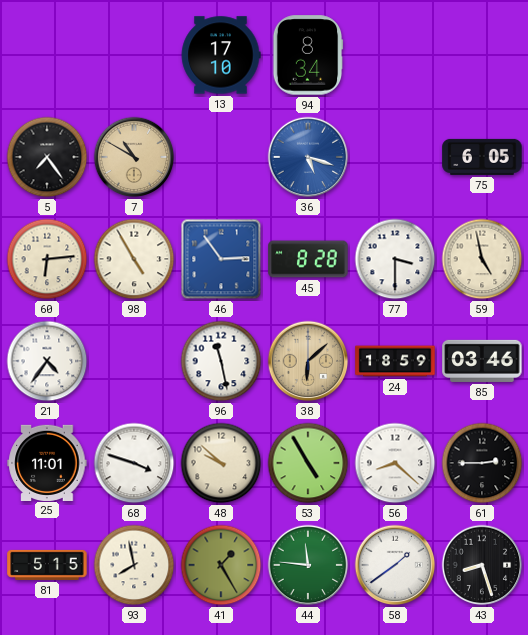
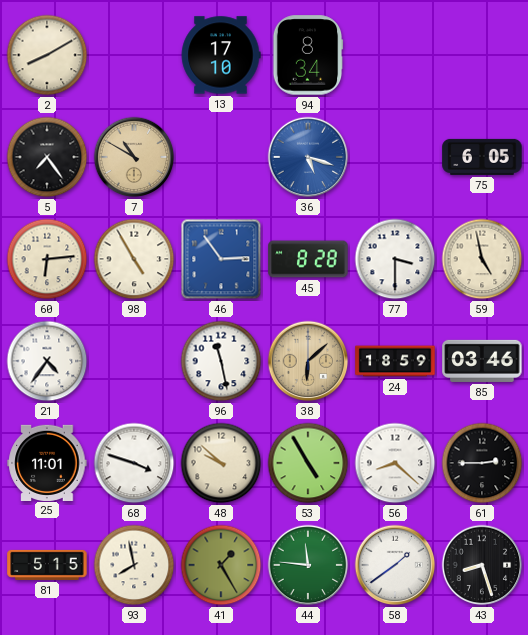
2: none -> 8:10
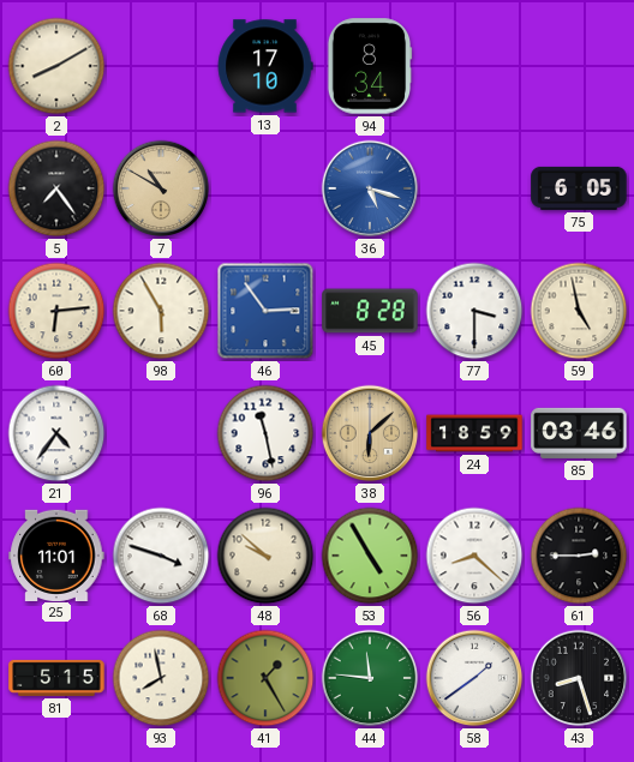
98: 4:55 -> 5:55
